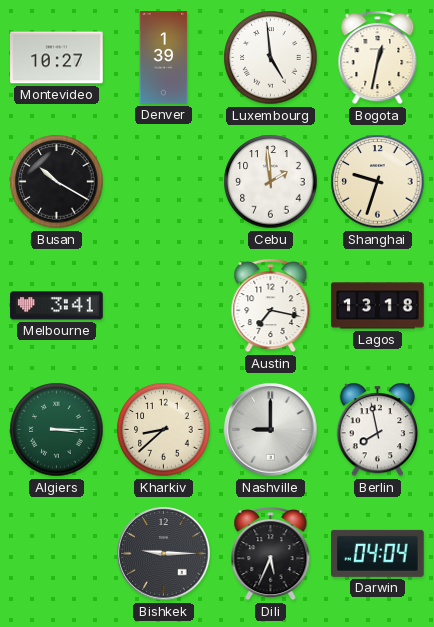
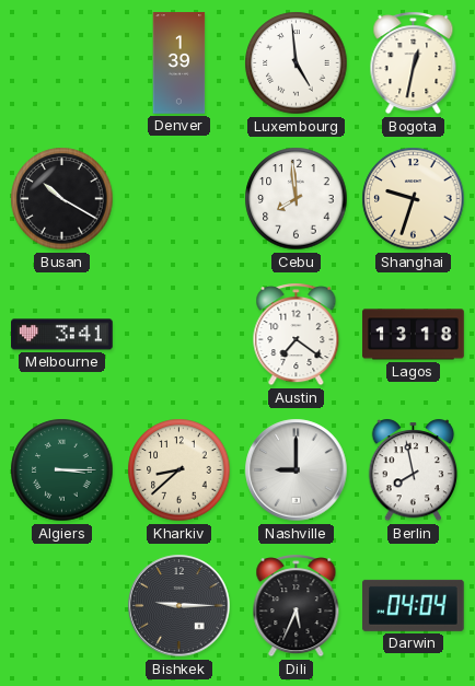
Montevideo: 10:27 -> none
Cebu: 1:59 -> 7:59
Austin: 7:17 -> 7:21
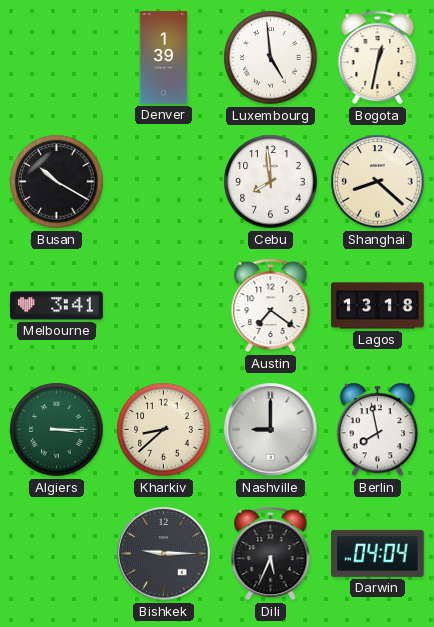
Shanghai: 9:33 -> 8:22
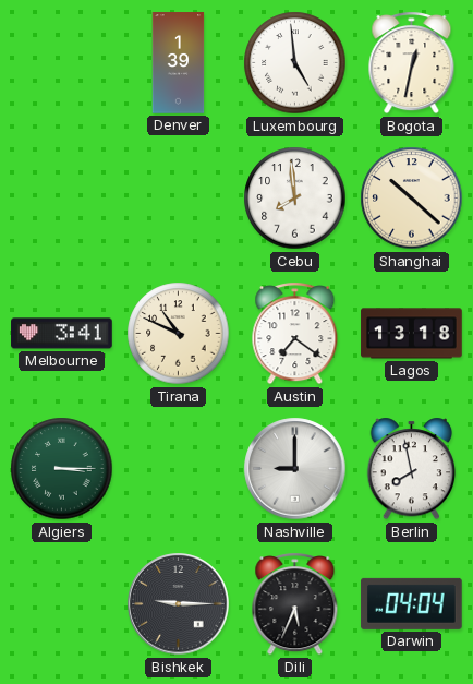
Busan: 10:20 -> none
Shanghai: 8:22 -> 10:22
Tirana: none -> 10:49
Kharkiv: 8:38 -> none
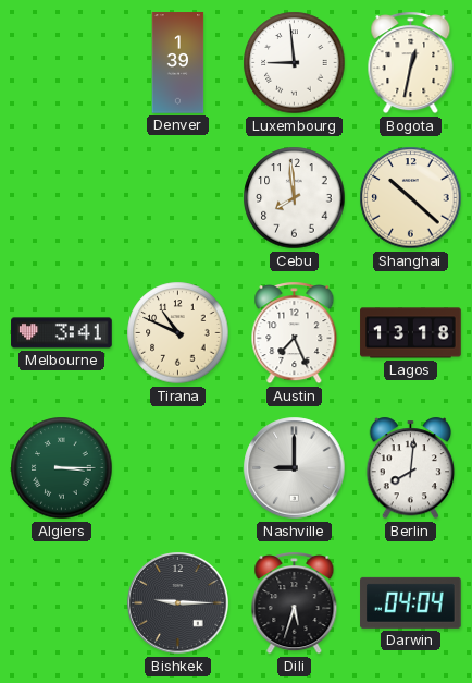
Luxembourg: 4:59 -> 8:59
Austin: 7:21 -> 7:26
Berlin: 7:58 -> 8:01
Dili: 5:34 -> 5:33
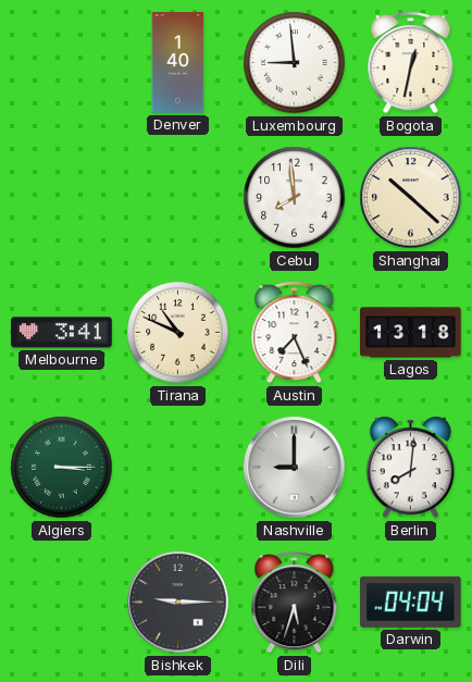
Denver: 1:39 -> 1:40
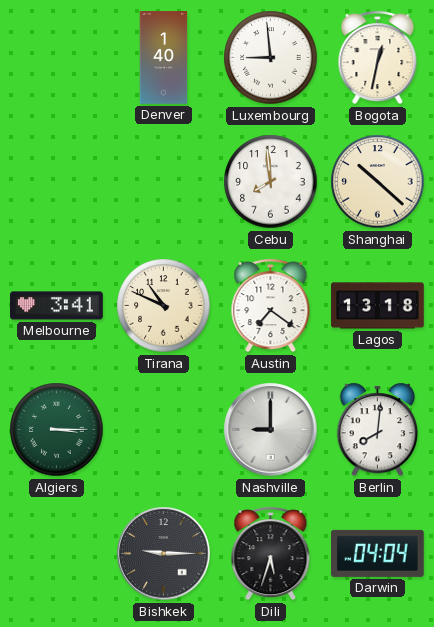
Austin: 7:26 -> 7:21
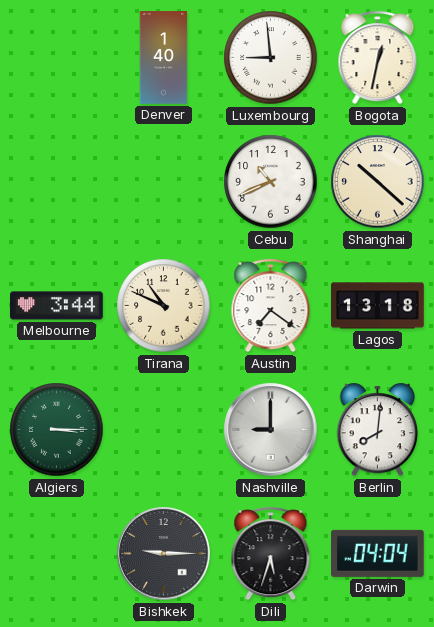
Cebu: 7:59 -> 10:41
Melbourne: 3:41 -> 3:44
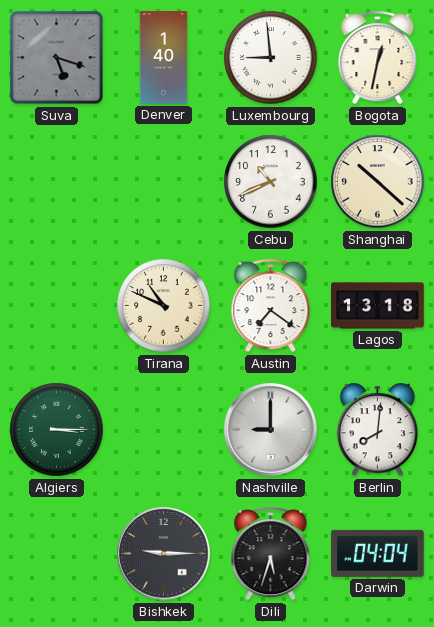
Suva: none -> 5:18
Melbourne: 3:44 -> none
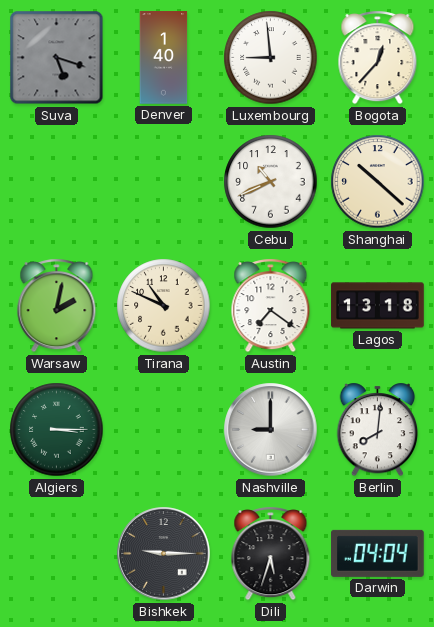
Bogota: 12:32 -> 12:37
Warsaw: none -> 2:02
